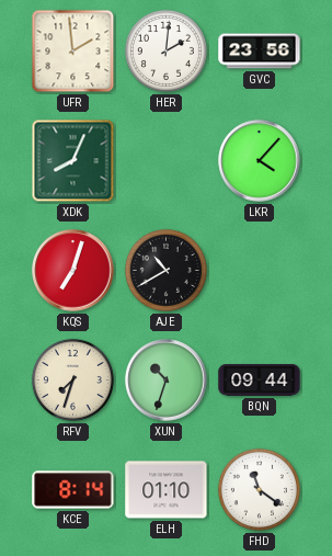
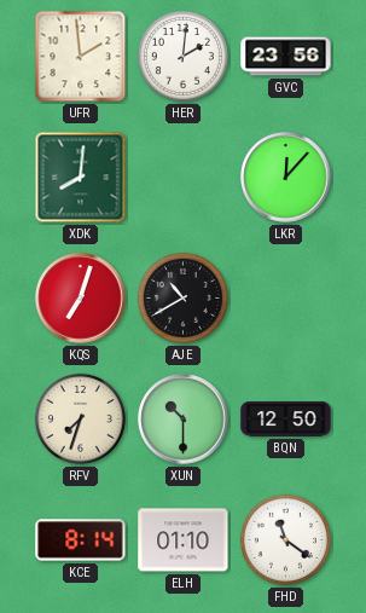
XDK: 8:04 -> 8:01
LKR: 4:07 -> 12:07
XUN: 10:33 -> 10:30
BQN: 09:44 -> 12:50
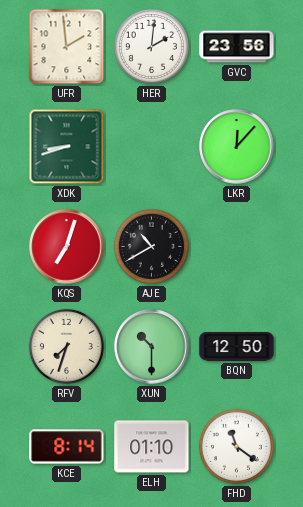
XDK: 8:01 -> 8:42
